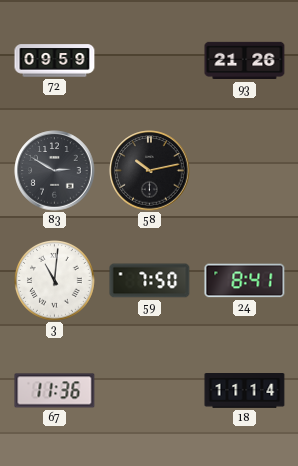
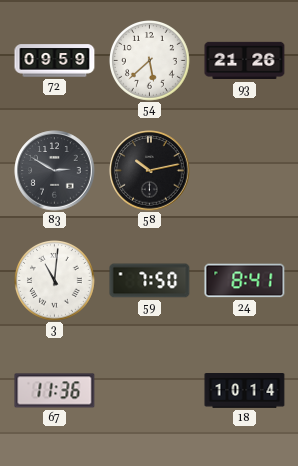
54: none -> 5:38
18: 11:14 -> 10:14
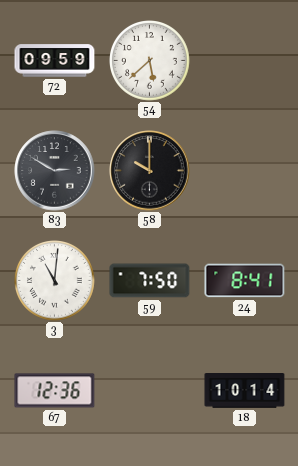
93: 21:26 -> none
58: 10:13 -> 10:00
67: 11:36 -> 12:36
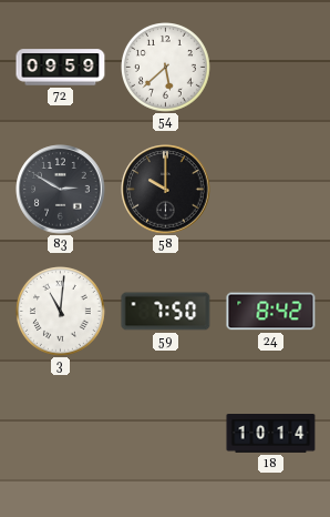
24: 8:41 -> 8:42
67: 12:36 -> none
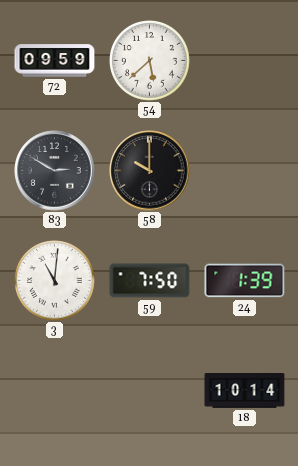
24: 8:42 -> 1:39
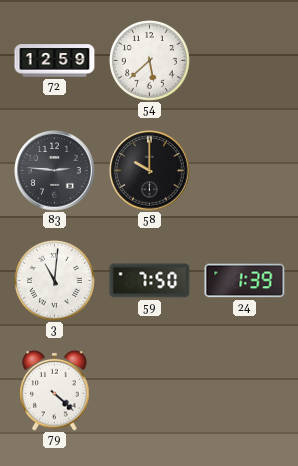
72: 09:59 -> 12:59
83: 2:50 -> 2:46
79: none -> 4:22
18: 10:14 -> none
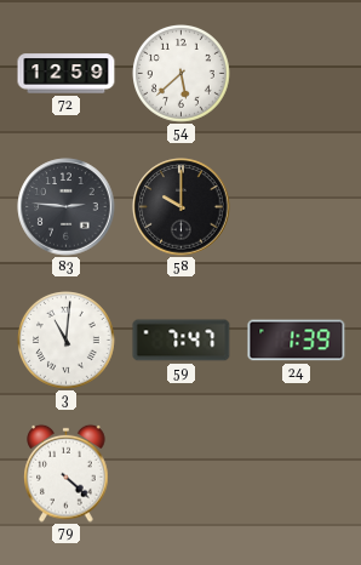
59: 7:50 -> 7:47
